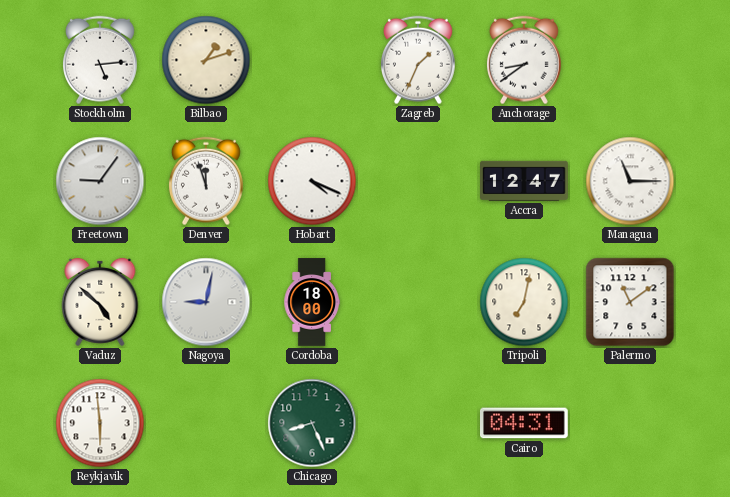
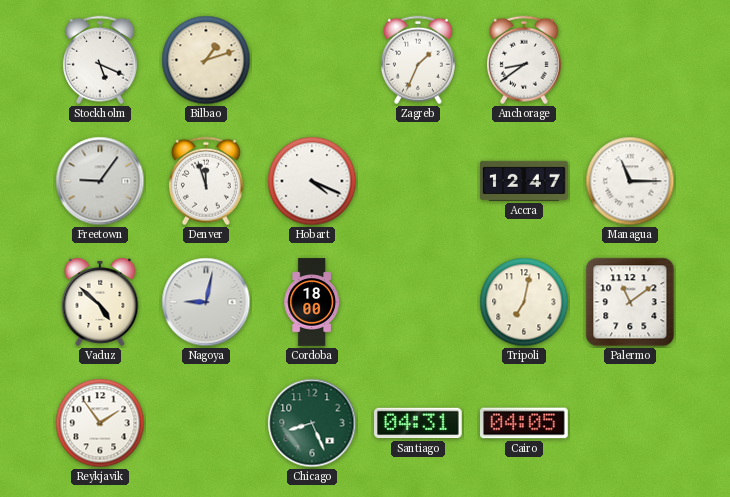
Stockholm: 5:14 -> 5:19
Reykjavik: 5:59 -> 1:54
Santiago: none -> 04:31
Cairo: 04:31 -> 04:05
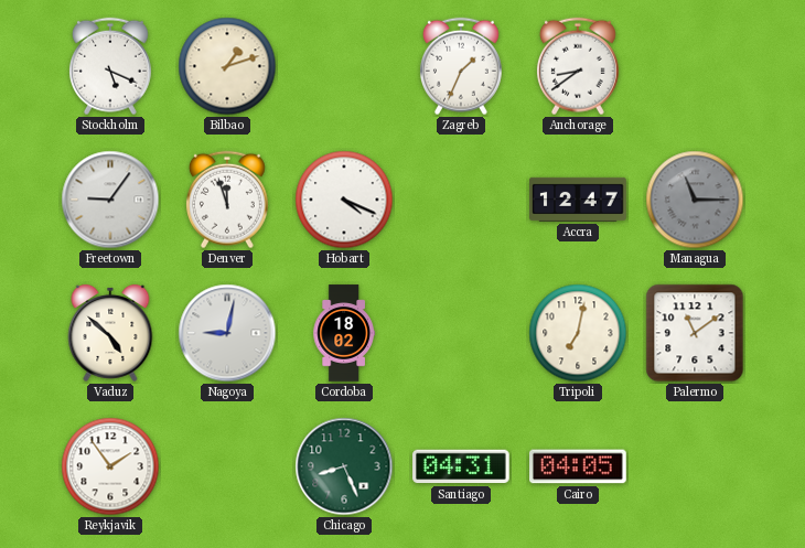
Managua dial: white -> grey
Cordoba: 18:00 -> 18:02
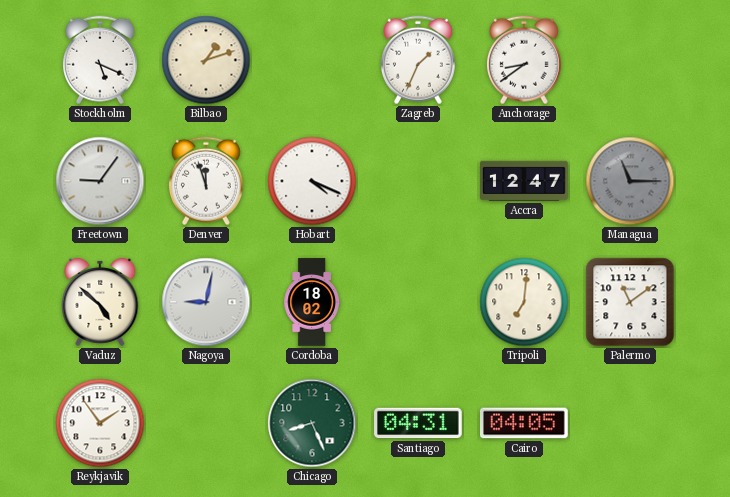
Tripoli: 7:02 -> 7:01
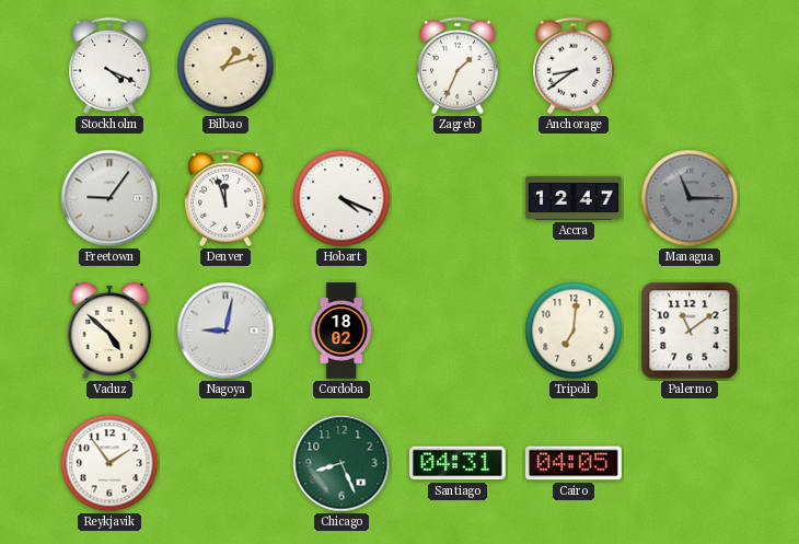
Stockholm: 5:19 -> 4:19
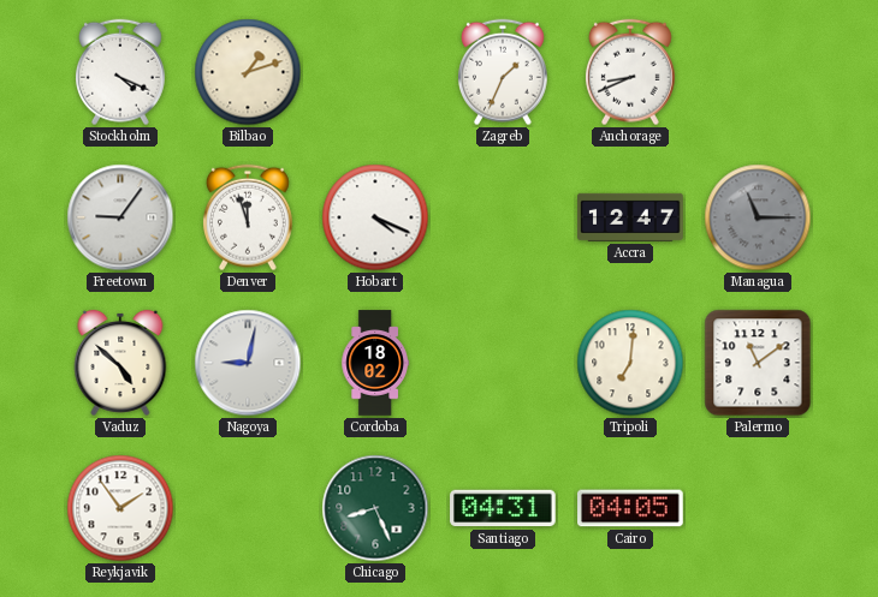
Anchorage: 8:39 -> 8:41
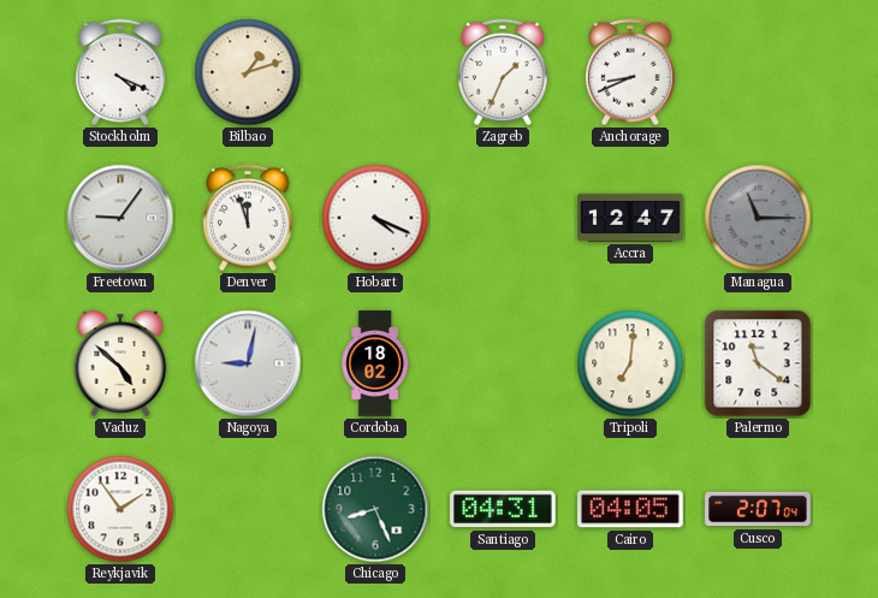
Palermo: 11:09 -> 11:21
Cusco: none -> 2:07
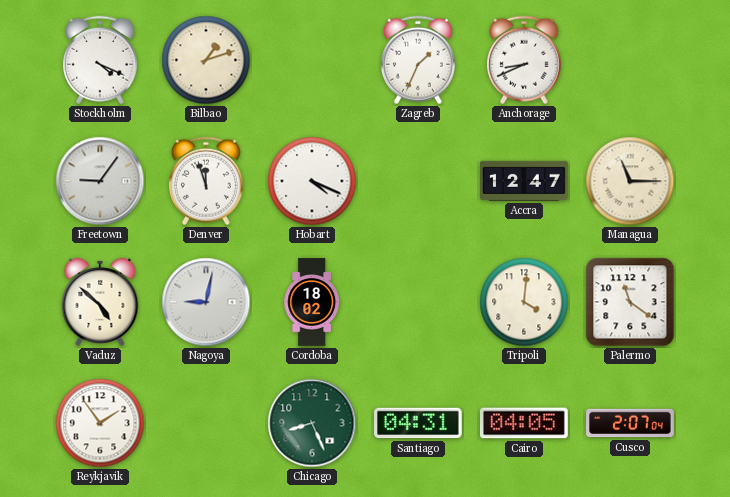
Managua dial: grey -> cream
Tripoli: 7:01 -> 4:01
